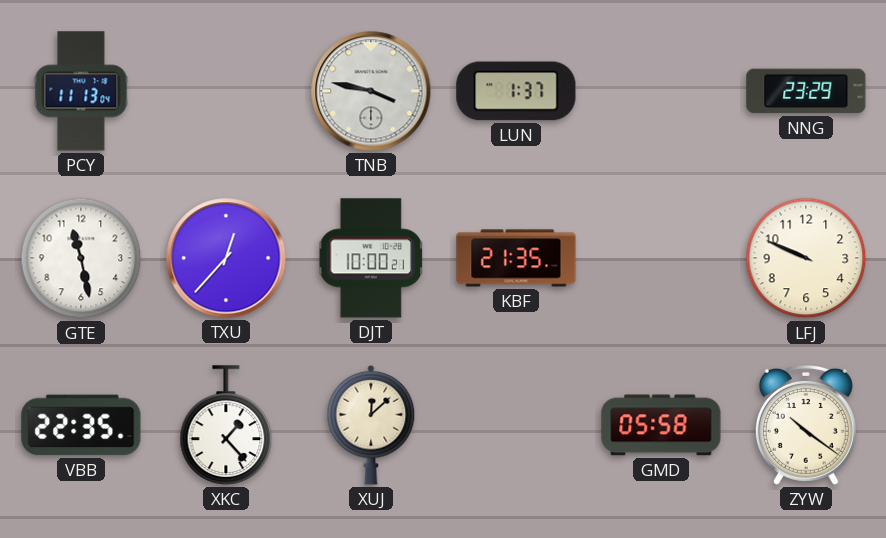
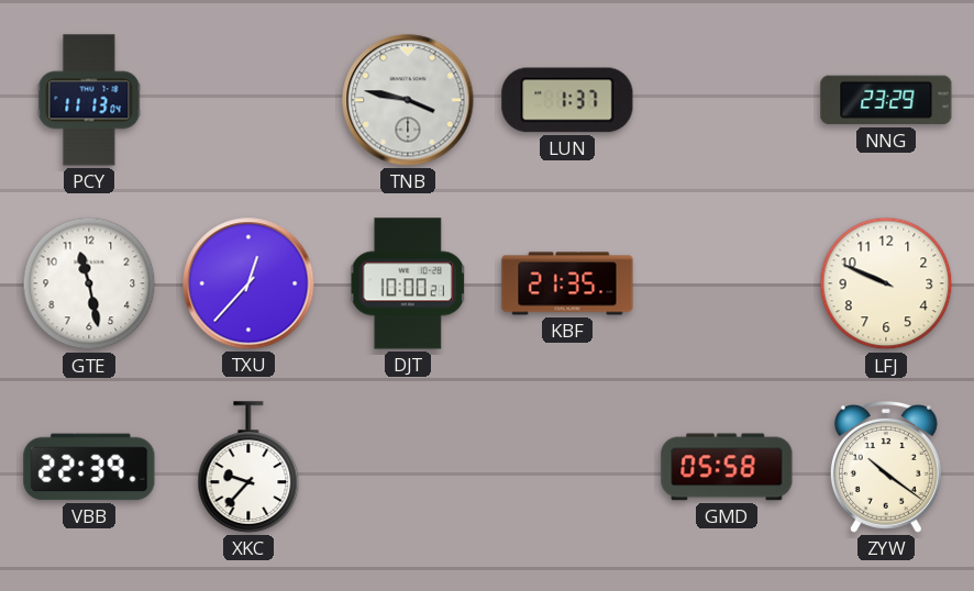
VBB: 22:35 -> 22:39
XKC: 1:23 -> 9:37
XUJ: 12:08 -> none
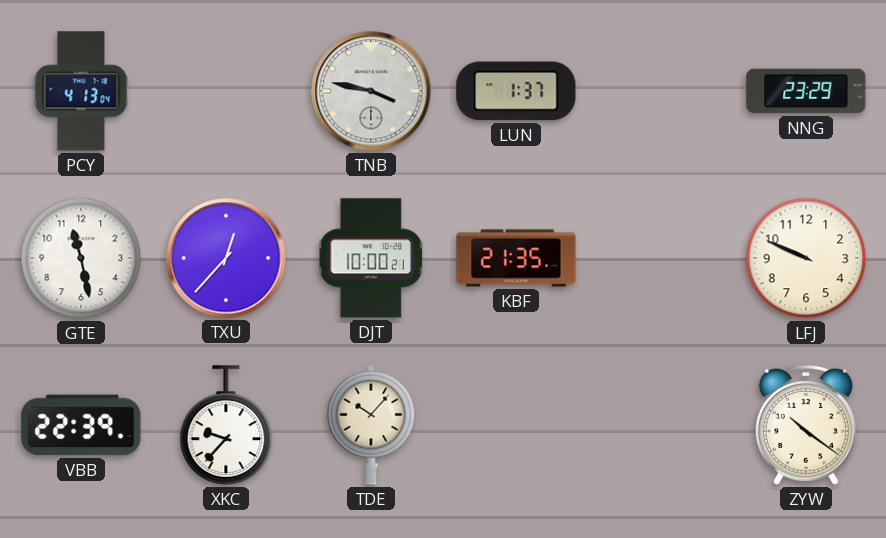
PCY: 11:13 -> 4:13
TDE: none -> 10:07
GMD: 05:58 -> none
